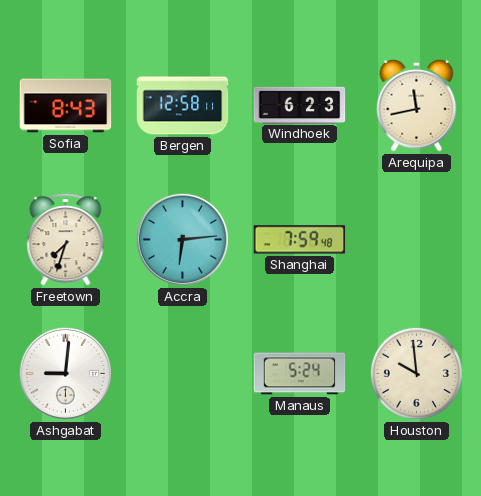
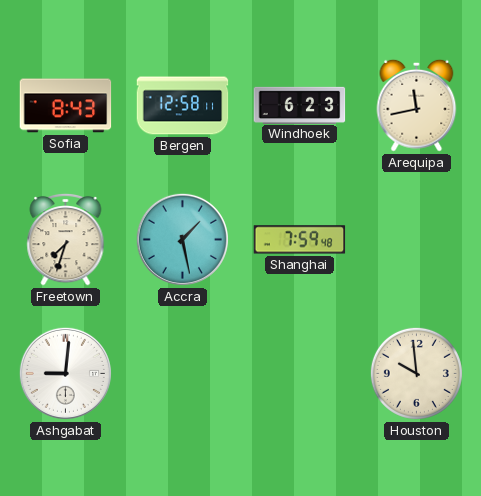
Accra: 6:14 -> 1:28
Manaus: 5:24 -> none
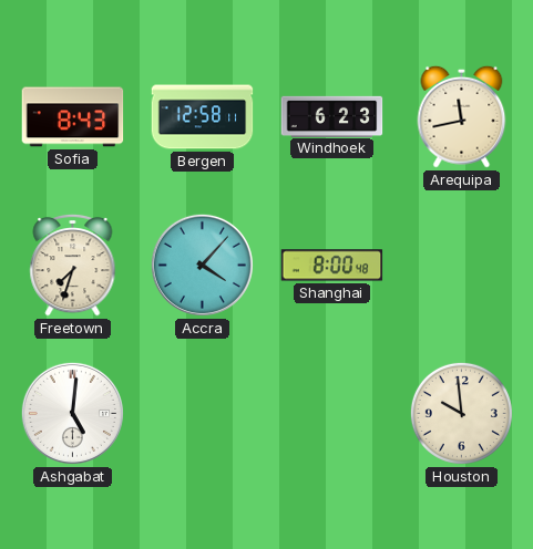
Accra: 1:28 -> 4:07
Shanghai: 7:59 -> 8:00
Ashgabat: 9:01 -> 5:01
